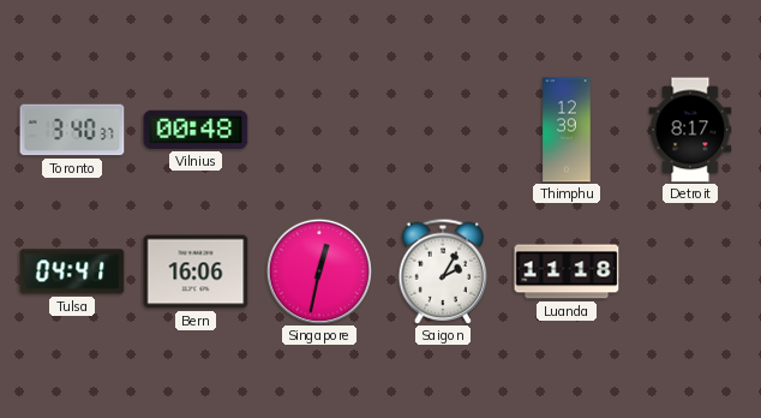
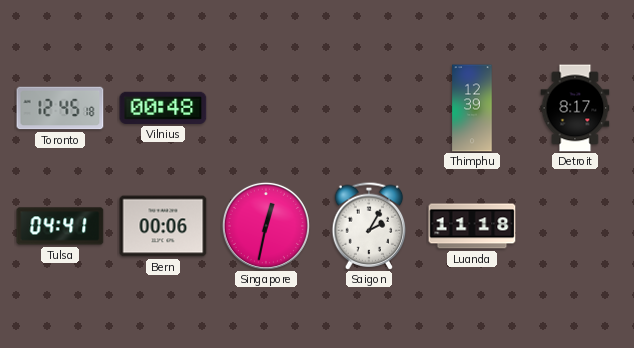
Toronto: 3:40 -> 12:45
Bern: 16:06 -> 00:06
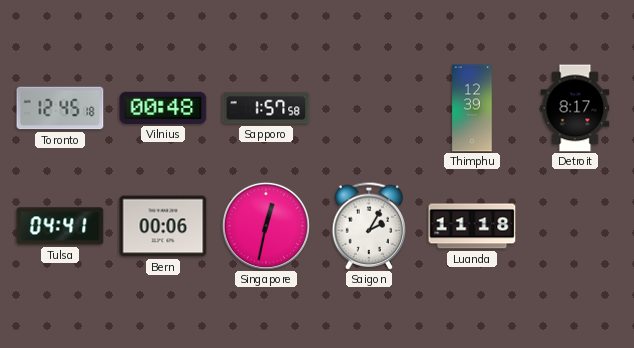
Sapporo: none -> 1:57
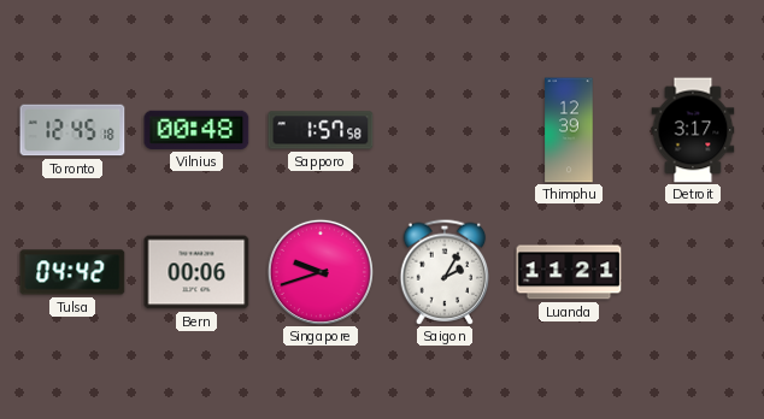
Detroit: 8:17 -> 3:17
Tulsa: 04:41 -> 04:42
Singapore: 12:32 -> 9:42
Luanda: 11:18 -> 11:21
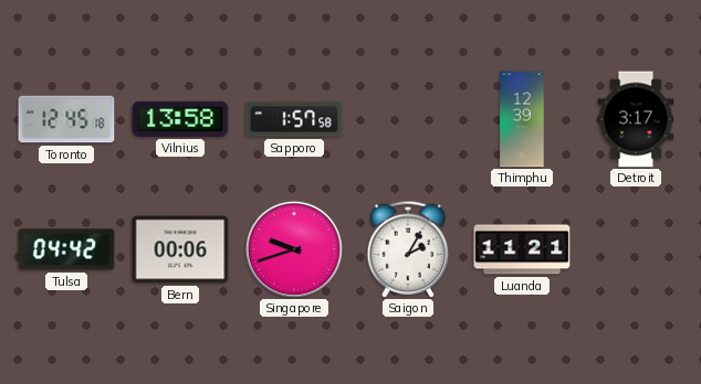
Vilnius: 00:48 -> 13:58
